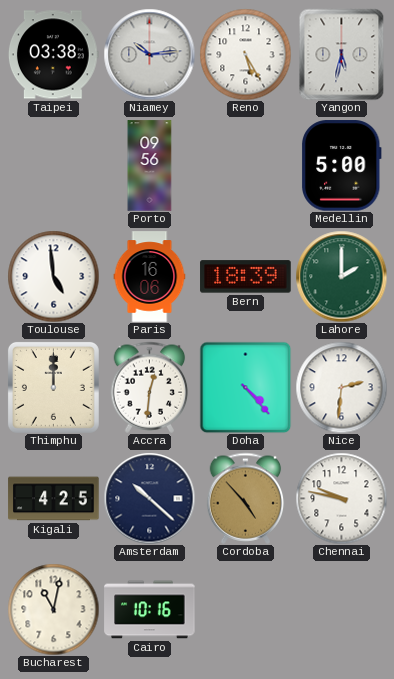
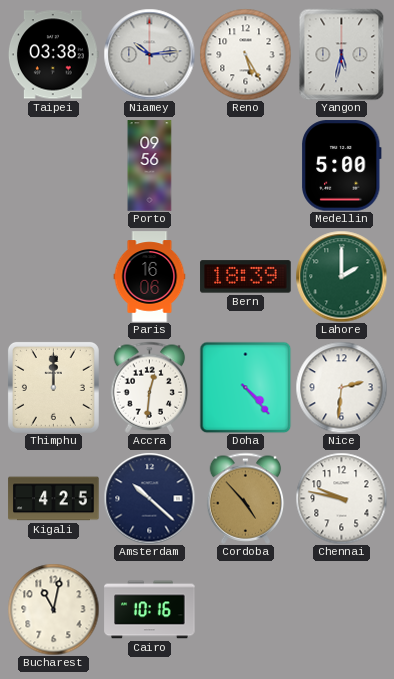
Toulouse: 4:59 -> none
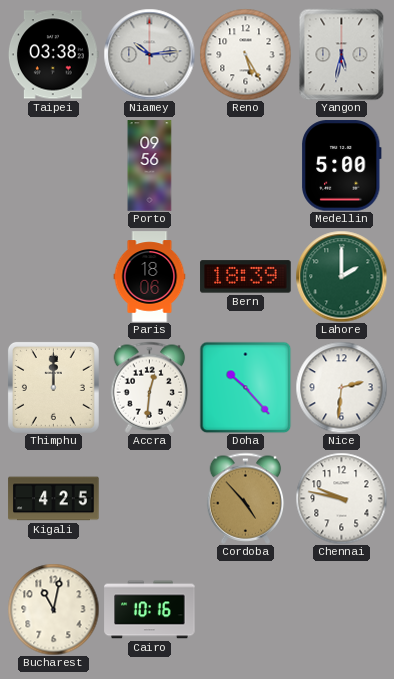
Paris: 16:06 -> 18:06
Doha: 4:23 -> 10:23
Amsterdam: 10:22 -> none
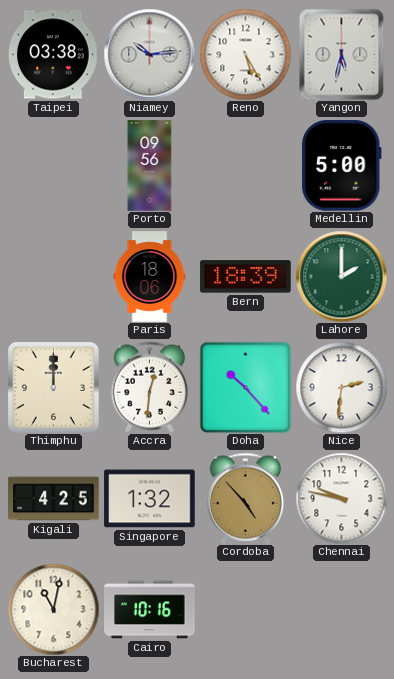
Singapore: none -> 1:32
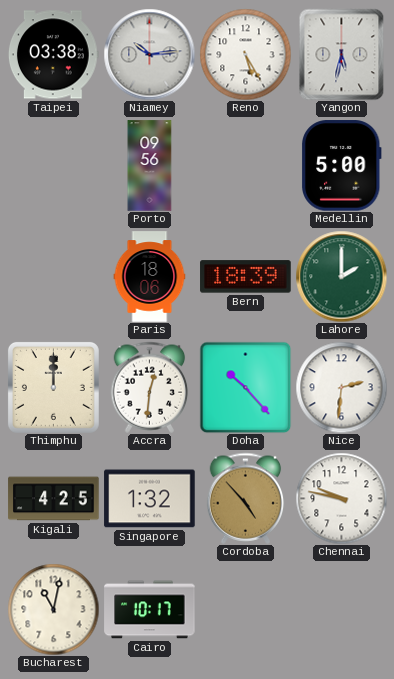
Cairo: 10:16 -> 10:17
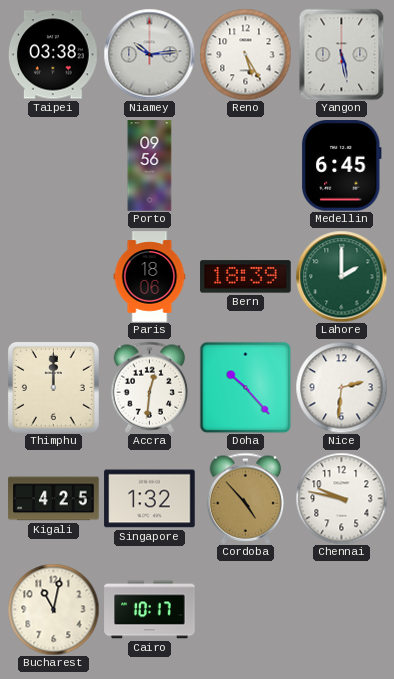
Yangon: 5:32 -> 5:28
Medellin: 5:00 -> 6:45
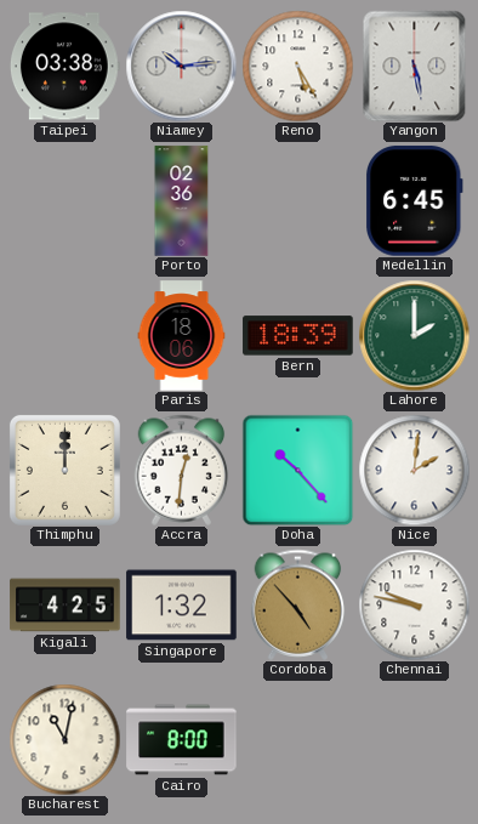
Porto: 09:56 -> 02:36
Nice: 2:31 -> 2:01
Cairo: 10:17 -> 8:00
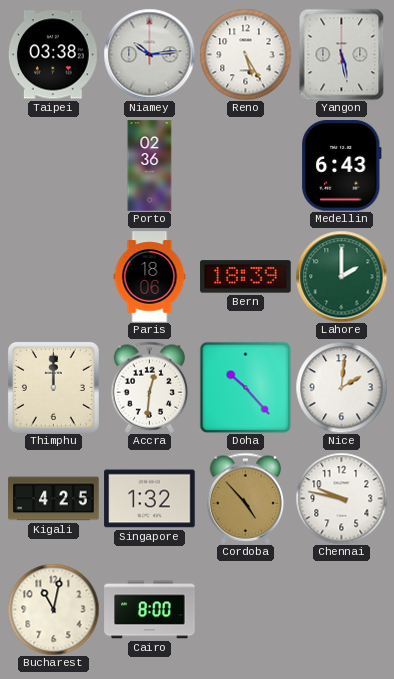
Medellin: 6:45 -> 6:43
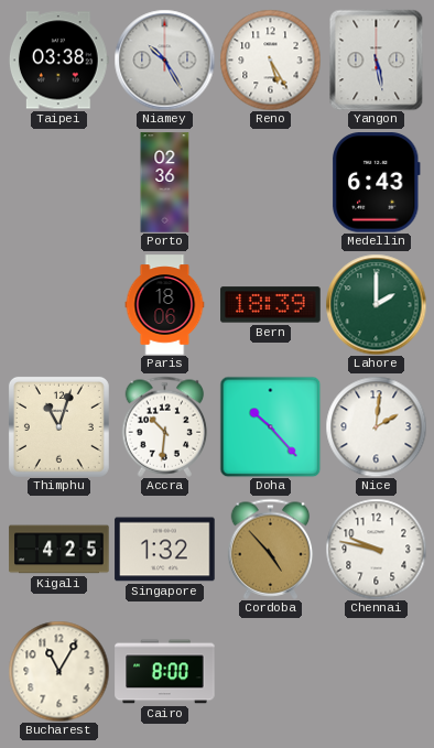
Niamey: 10:14 -> 10:25
Thimphu: 12:00 -> 11:03
Accra: 12:31 -> 10:31
Bucharest: 11:02 -> 11:05
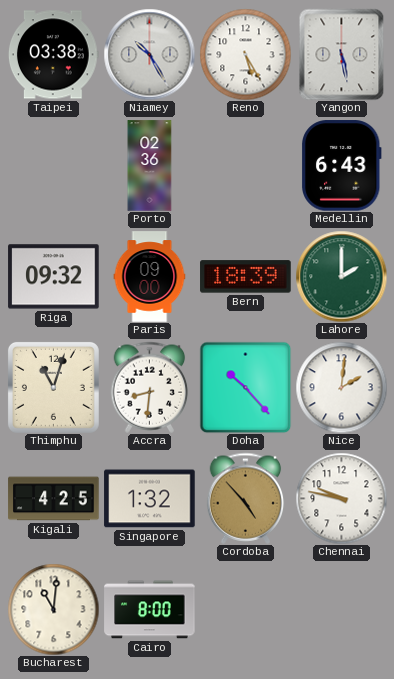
Riga: none -> 09:32
Paris: 18:06 -> 09:00
Accra: 10:31 -> 8:31
Bucharest: 11:05 -> 11:01
